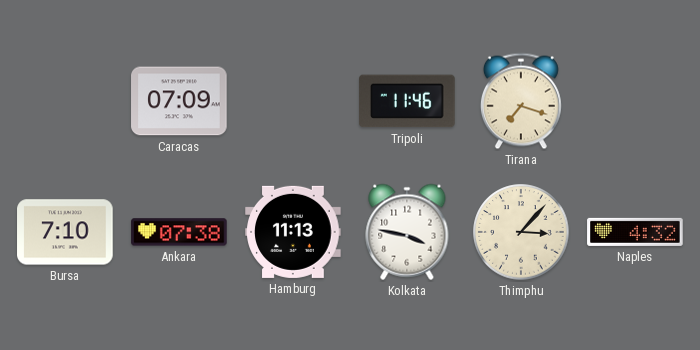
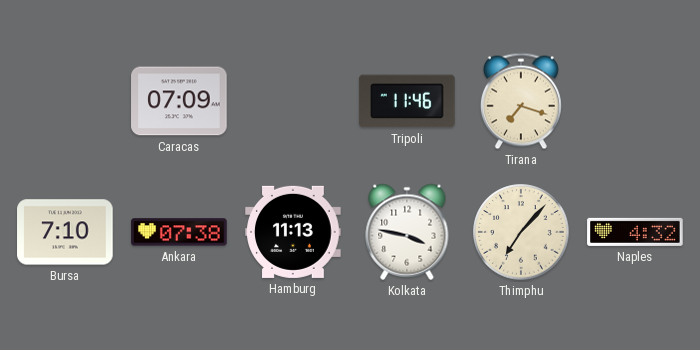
Thimphu: 3:07 -> 7:07
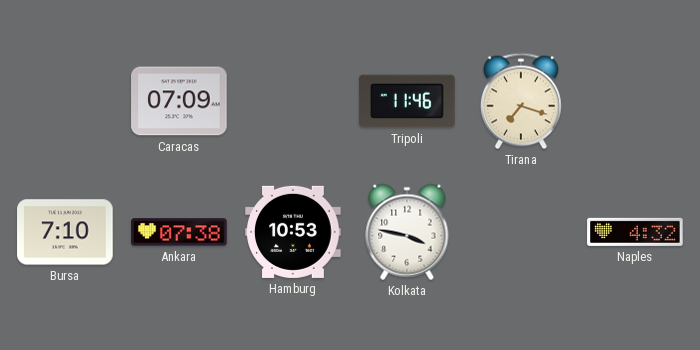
Hamburg: 11:13 -> 10:53
Thimphu: 7:07 -> none
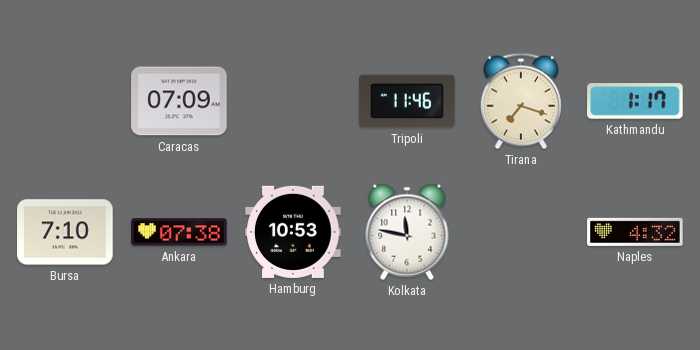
Kathmandu: none -> 1:17
Kolkata: 3:47 -> 11:47
